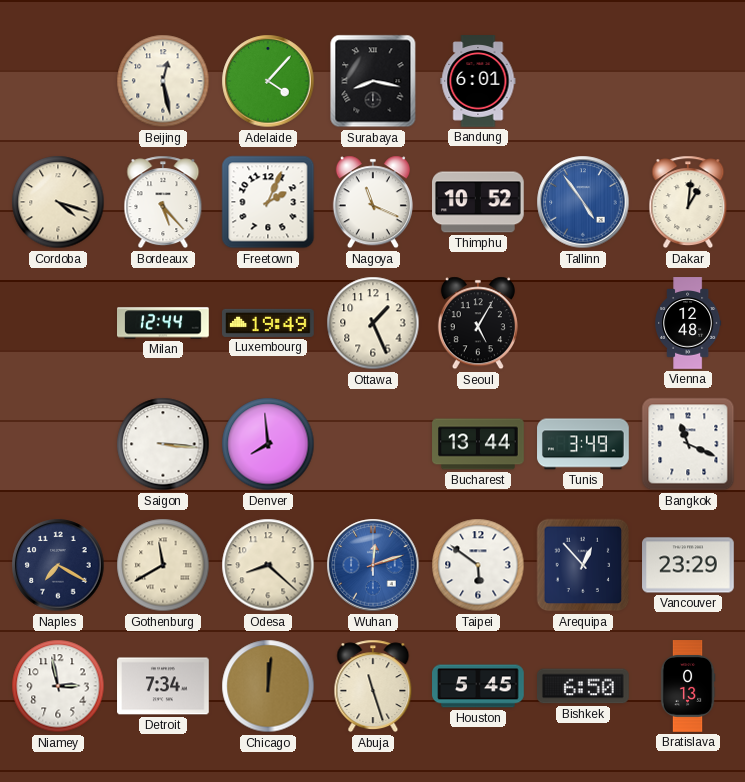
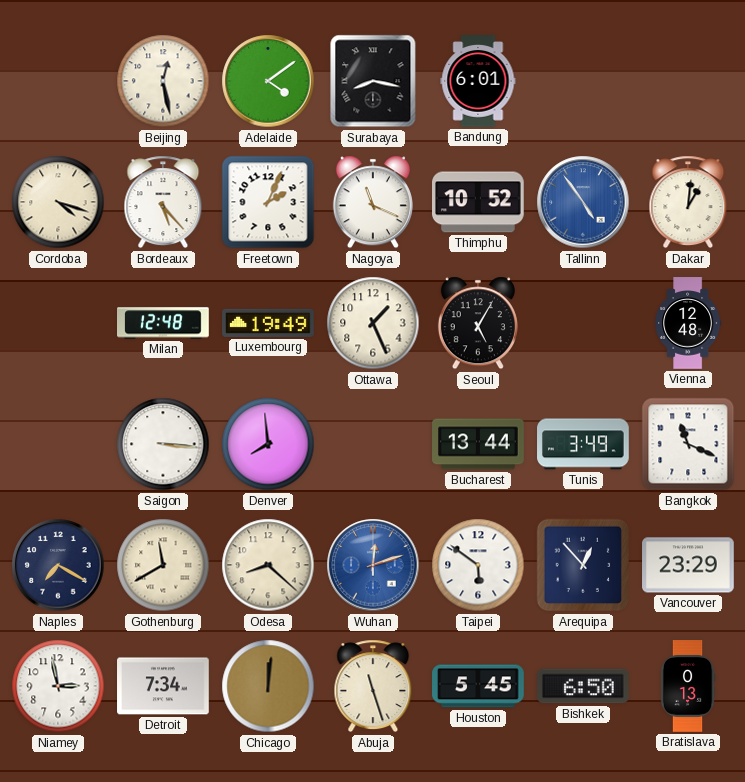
Adelaide: 4:07 -> 4:09
Milan: 12:44 -> 12:48
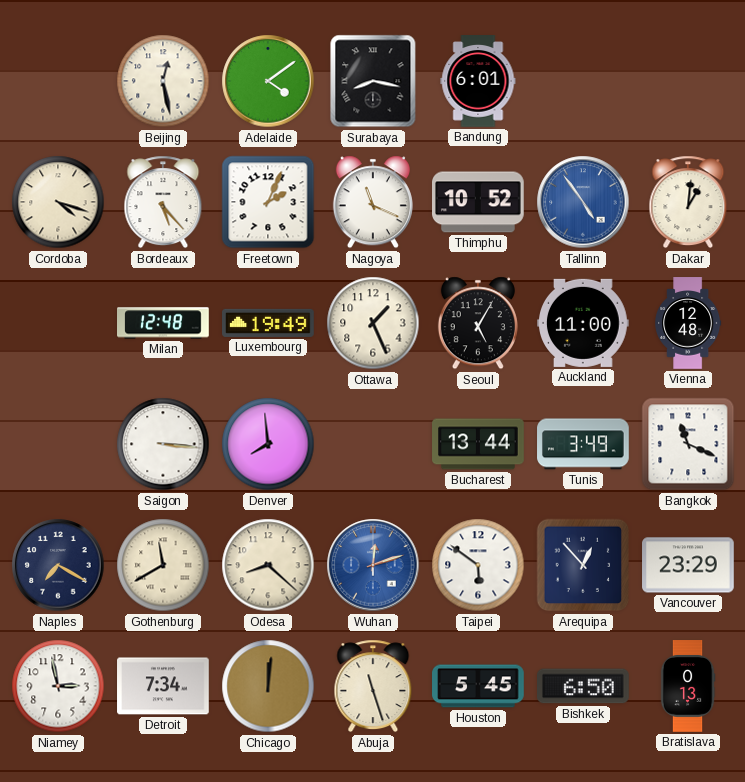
Auckland: none -> 11:00
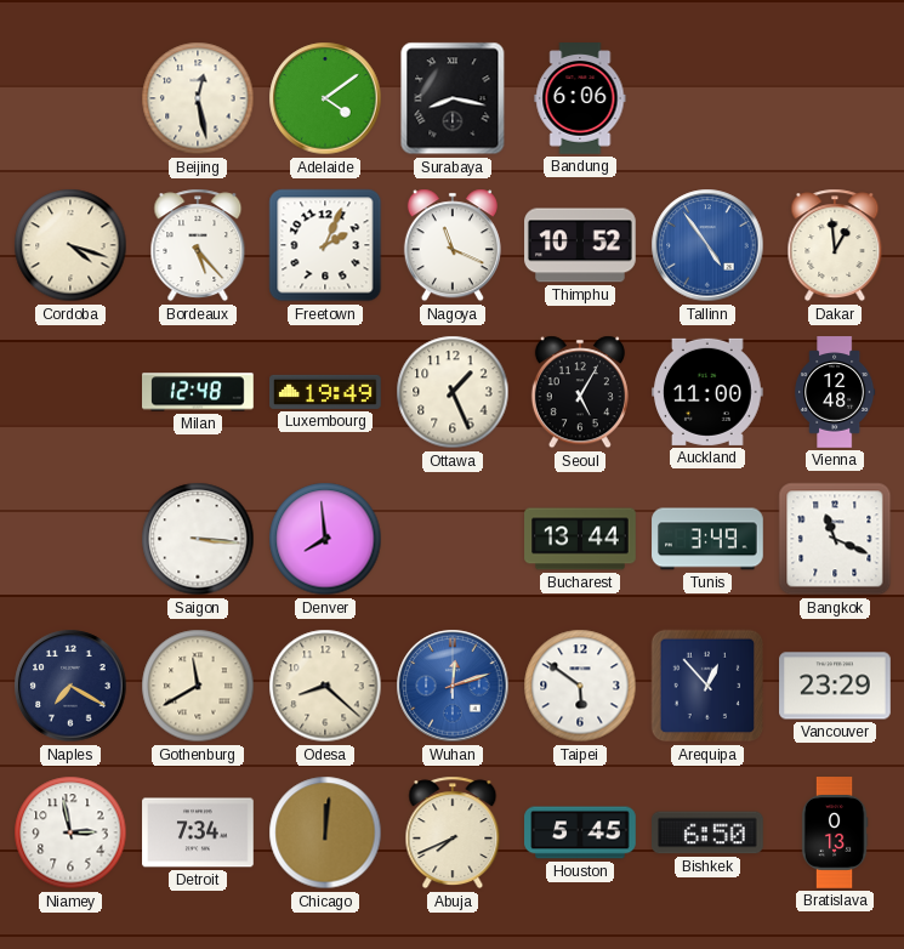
Bandung: 6:01 -> 6:06
Dakar: 1:01 -> 12:59
Abuja: 11:27 -> 7:41
